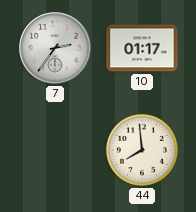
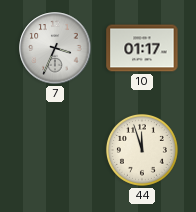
7: 2:36 -> 3:34
44: 7:59 -> 11:57
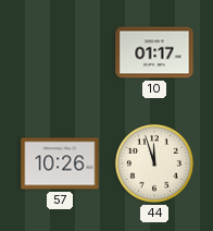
7: 3:34 -> none
57: none -> 10:26
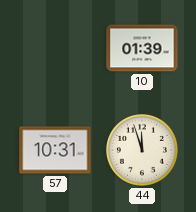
10: 01:17 -> 01:39
57: 10:26 -> 10:31
